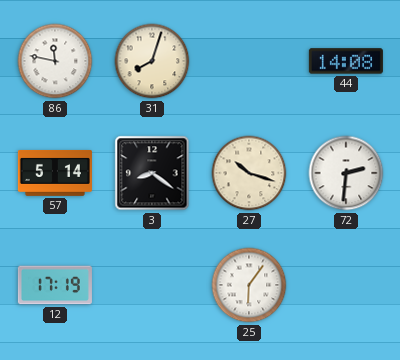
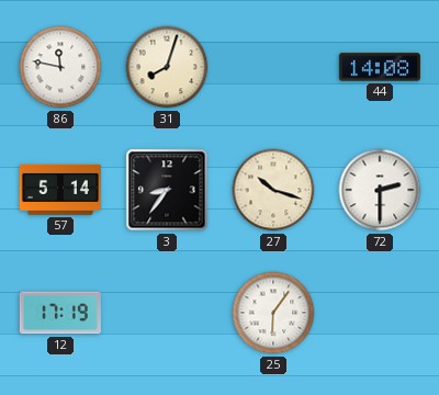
3: 8:21 -> 8:36
72: 2:31 -> 2:30
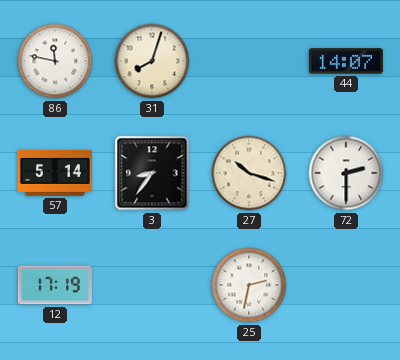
44: 14:08 -> 14:07
25: 6:06 -> 2:32
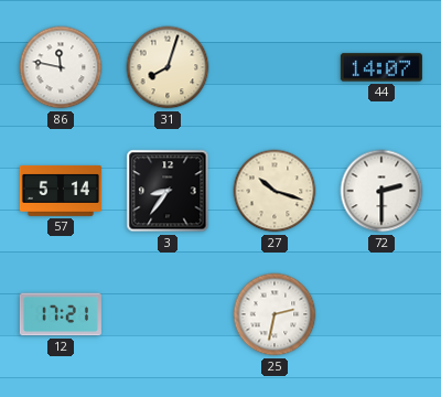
12: 17:19 -> 17:21
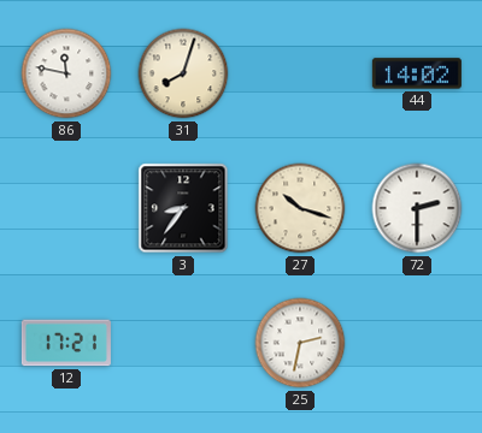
44: 14:07 -> 14:02
57: 5:14 -> none
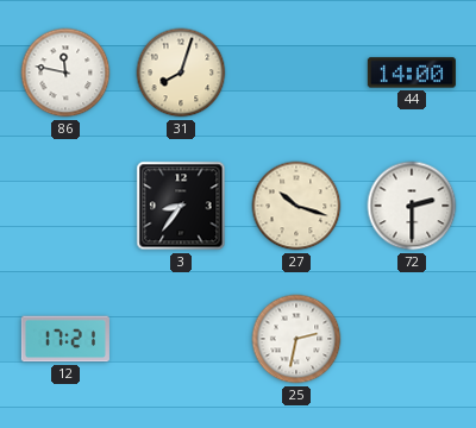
44: 14:02 -> 14:00
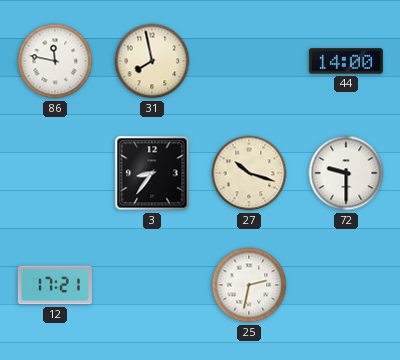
31: 8:03 -> 7:58
72: 2:30 -> 9:30
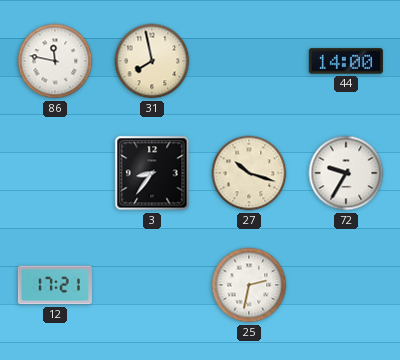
72: 9:30 -> 9:35
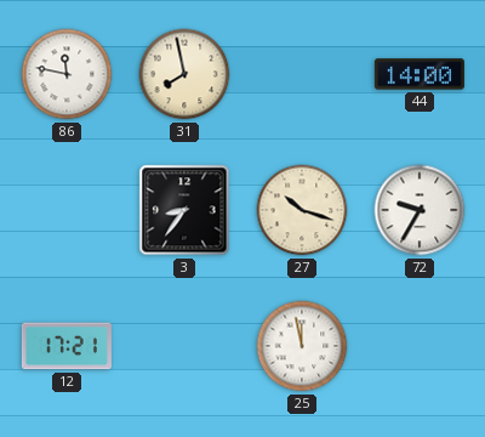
25: 2:32 -> 11:58
